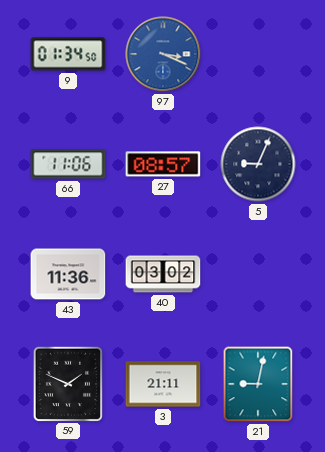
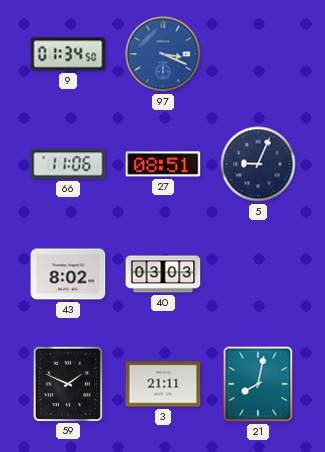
27: 08:57 -> 08:51
43: 11:36 -> 8:02
40: 03:02 -> 03:03
21: 9:02 -> 8:02
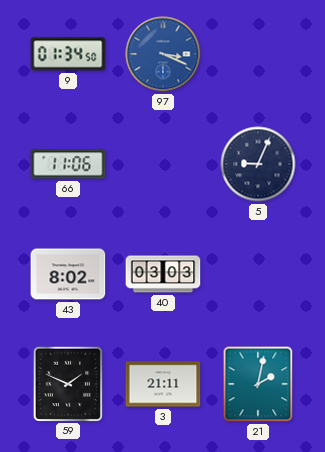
27: 08:51 -> none
21: 8:02 -> 2:02
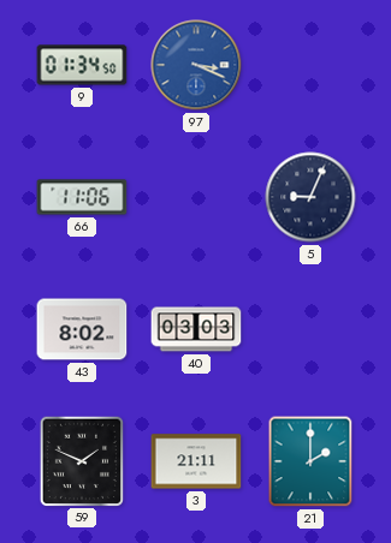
21: 2:02 -> 2:00
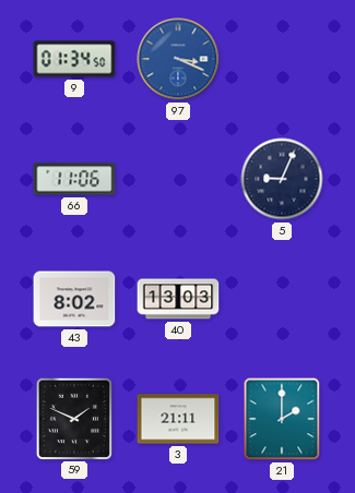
40: 03:03 -> 13:03
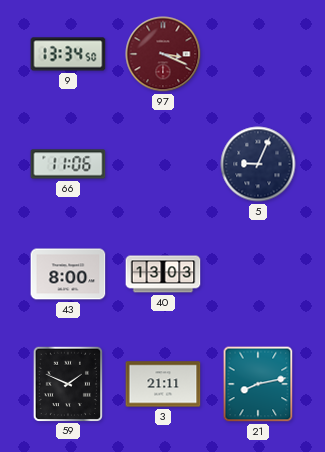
9: 01:34 -> 13:34
97 dial: blue -> burgundy
43: 8:02 -> 8:00
21: 2:00 -> 8:13
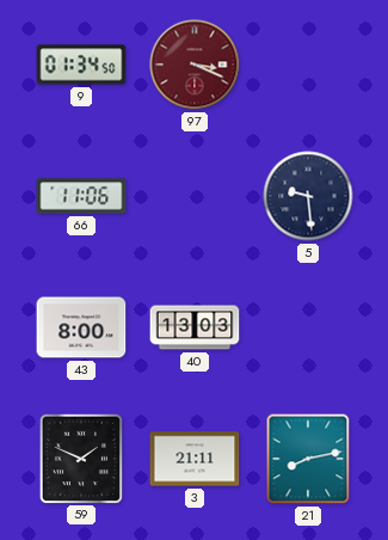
9: 13:34 -> 01:34
5: 9:04 -> 9:29
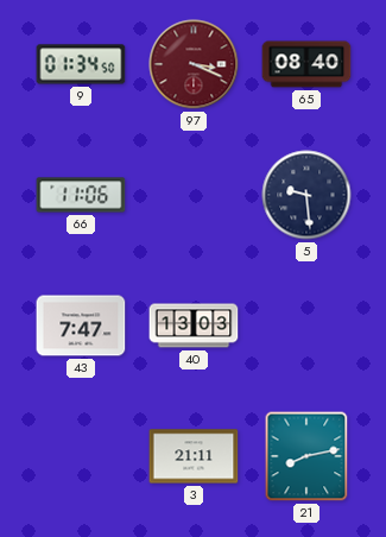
65: none -> 08:40
43: 8:00 -> 7:47
59: 1:49 -> none
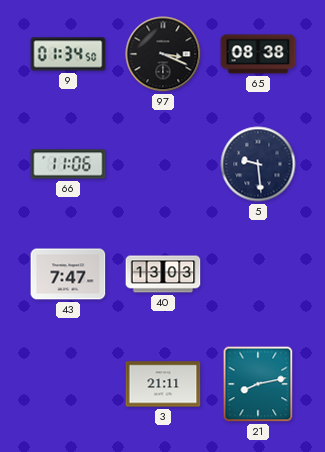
97 dial: burgundy -> black
65: 08:40 -> 08:38
